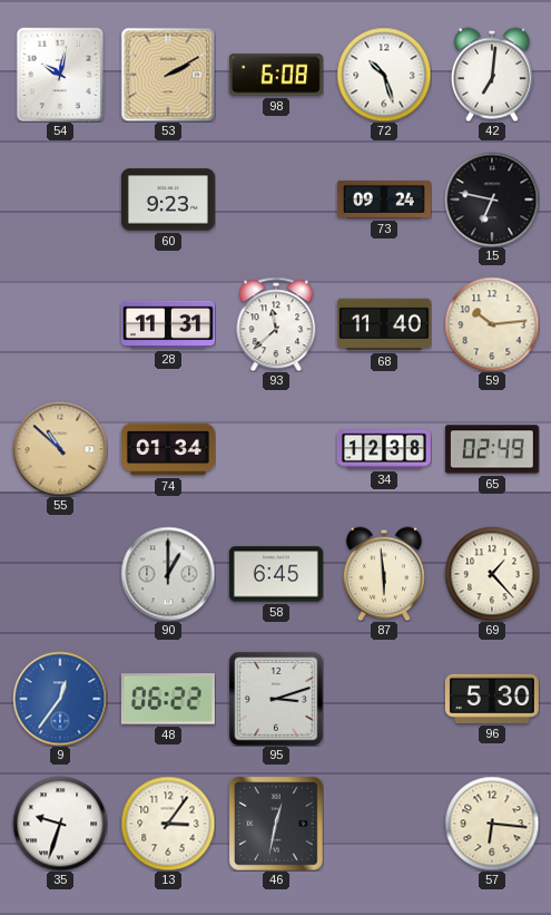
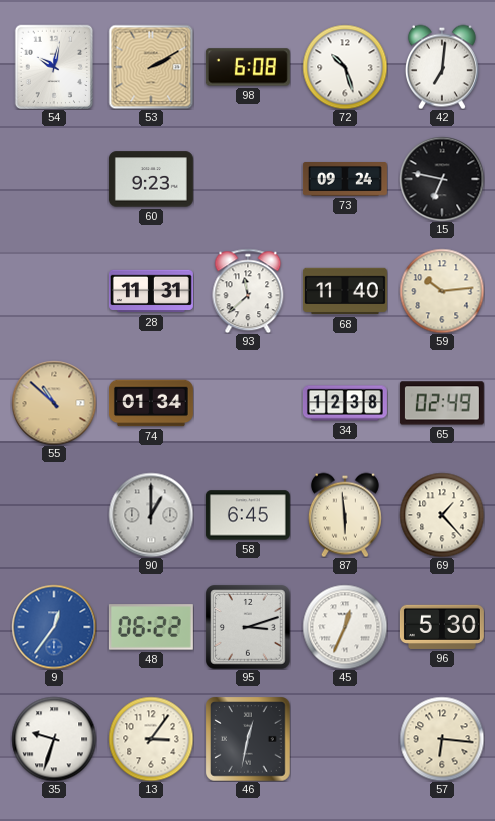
45: none -> 12:34
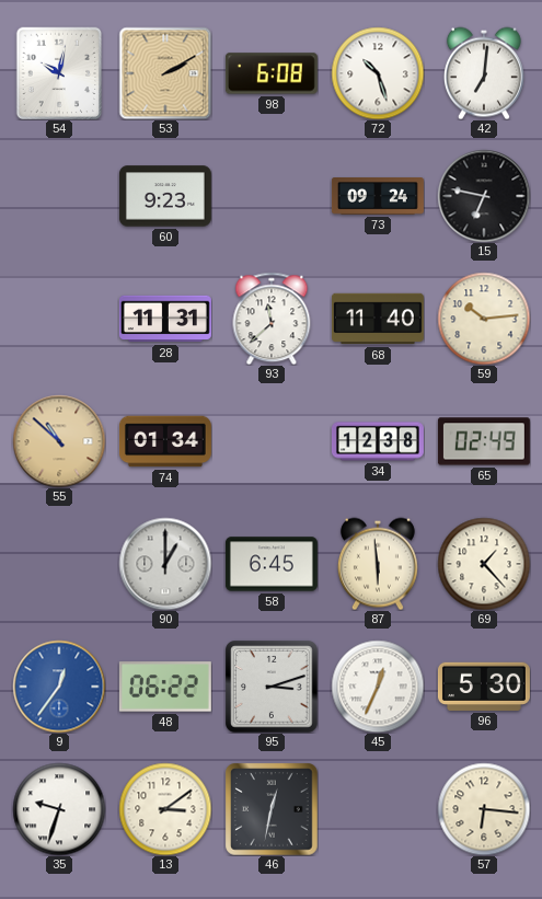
13: 3:06 -> 3:09
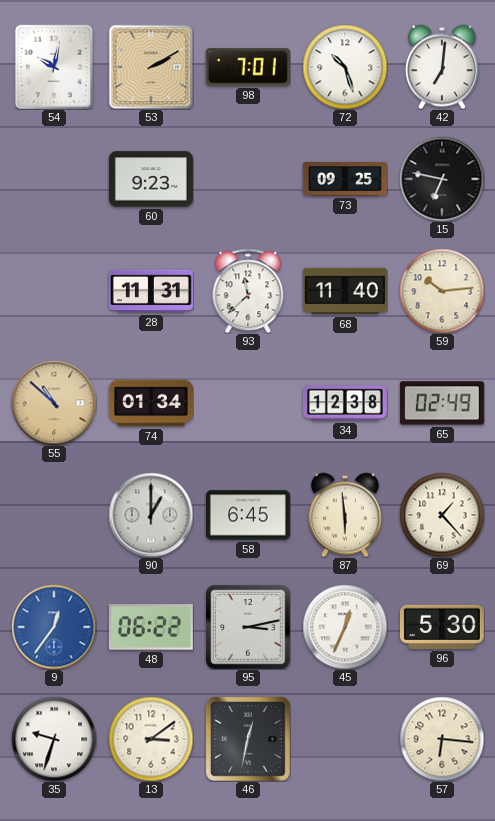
98: 6:08 -> 7:01
73: 09:24 -> 09:25
95: 3:12 -> 3:13
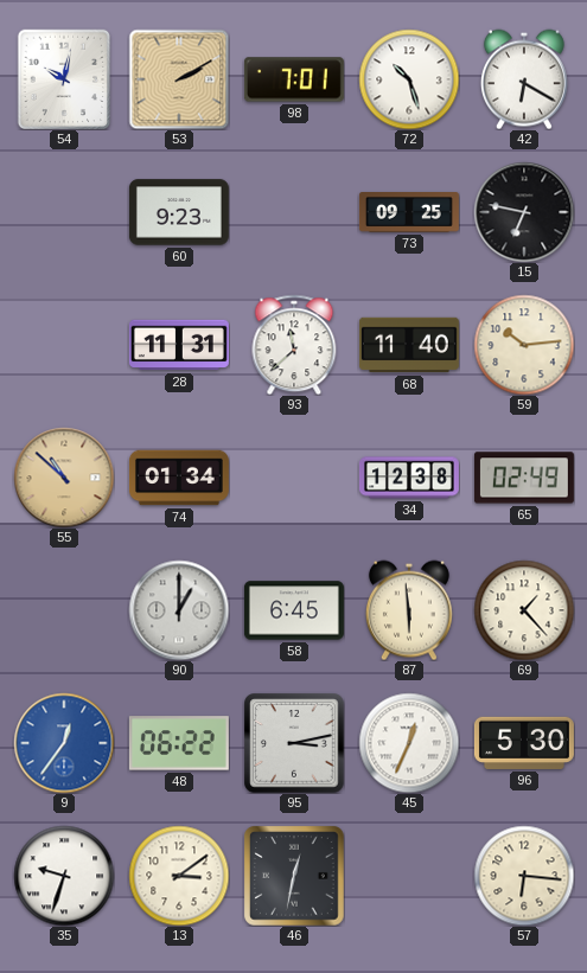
42: 7:01 -> 6:20
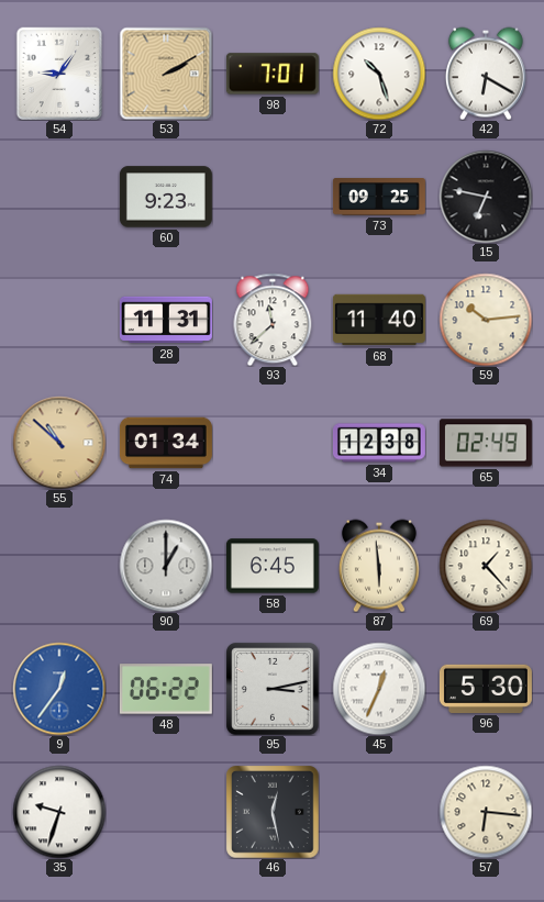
54: 10:02 -> 9:06
13: 3:09 -> none
46: 12:32 -> 12:28
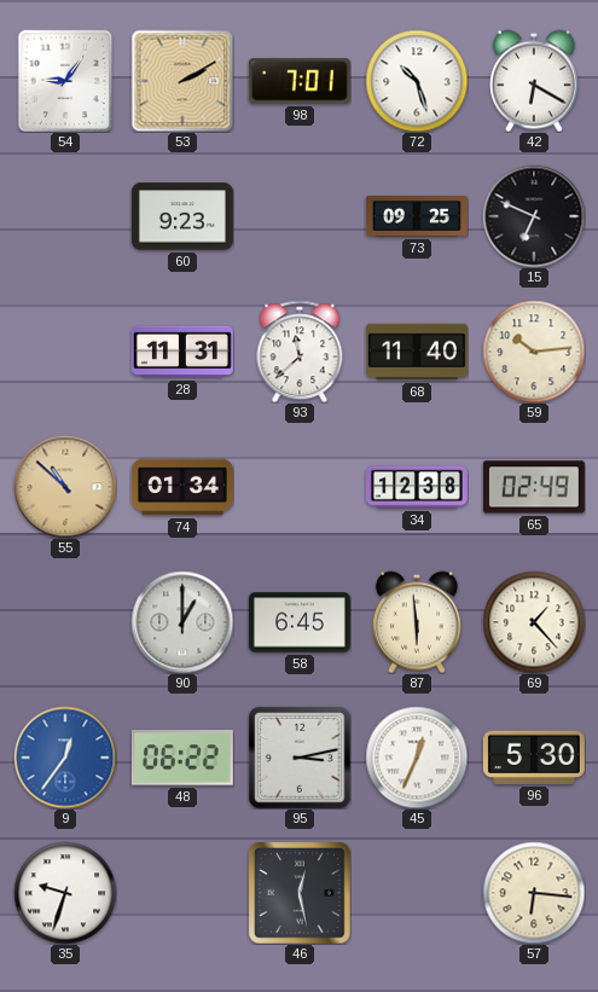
15: 6:47 -> 6:49
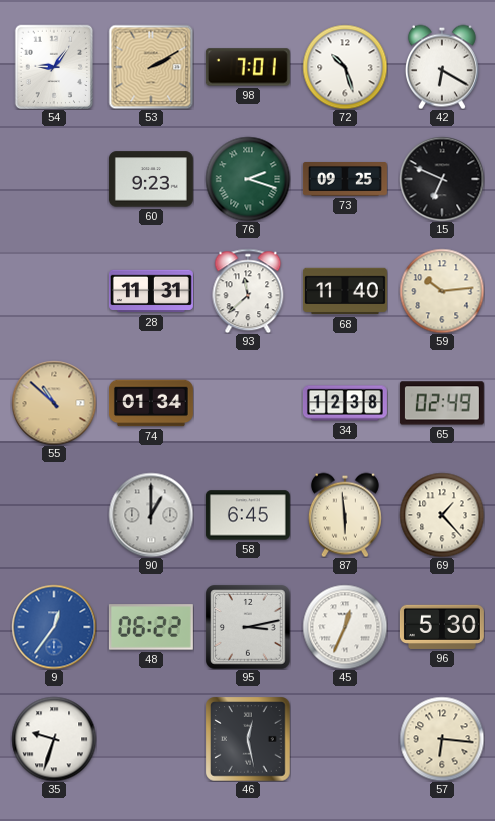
76: none -> 2:18
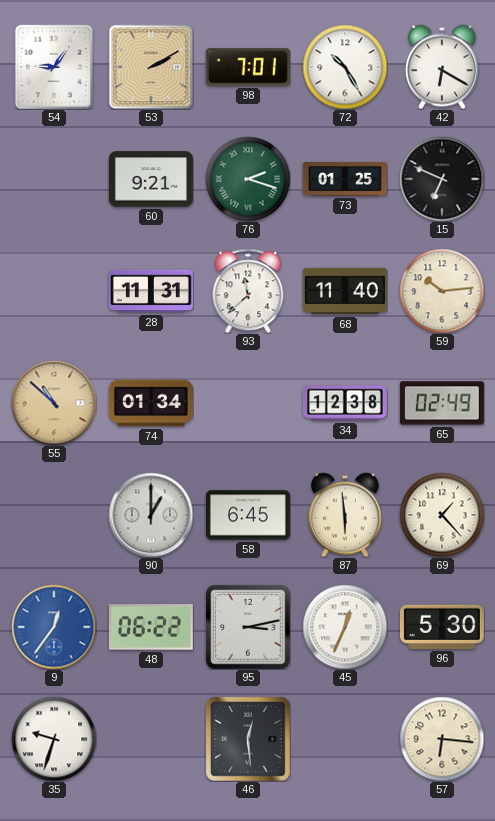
72: 10:27 -> 10:25
60: 9:23 -> 9:21
73: 09:25 -> 01:25
46: 12:28 -> 12:29
